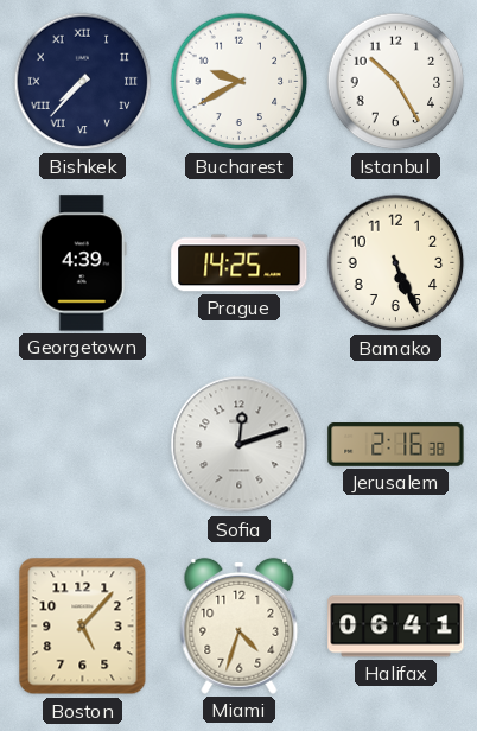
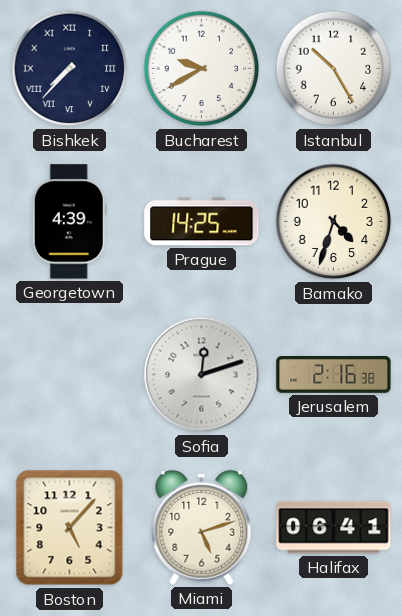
Bamako: 5:26 -> 4:33
Miami: 4:33 -> 5:12
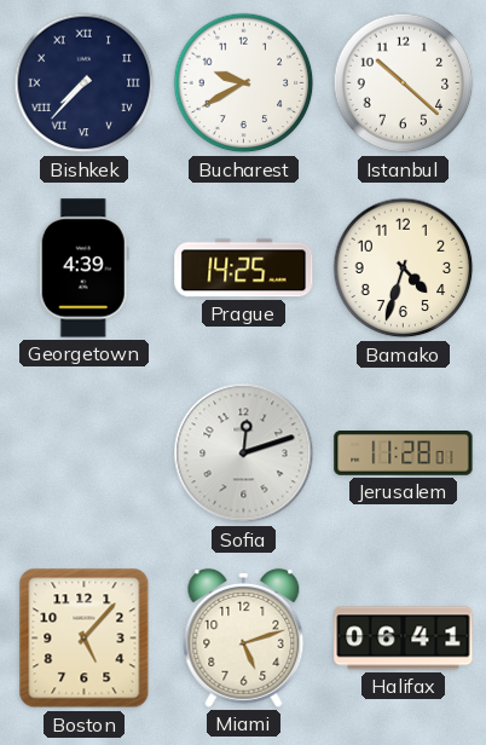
Istanbul: 10:25 -> 10:22
Jerusalem: 2:16 -> 11:28
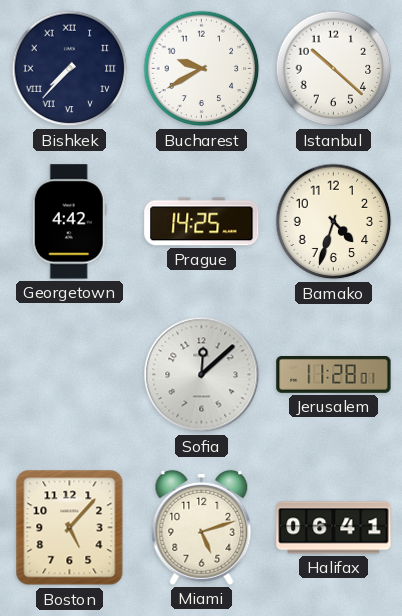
Georgetown: 4:39 -> 4:42
Sofia: 12:12 -> 12:08
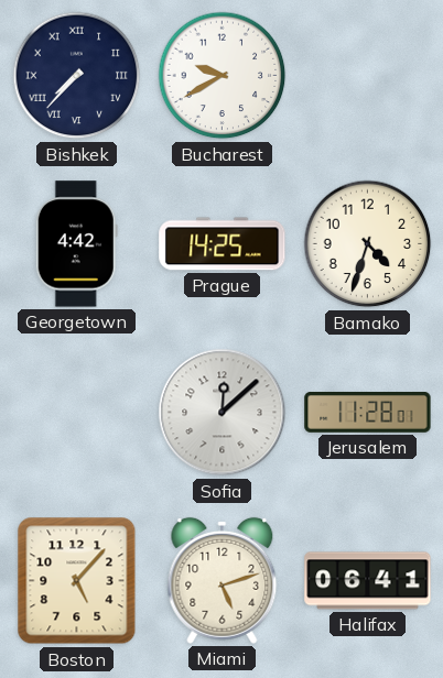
Istanbul: 10:22 -> none
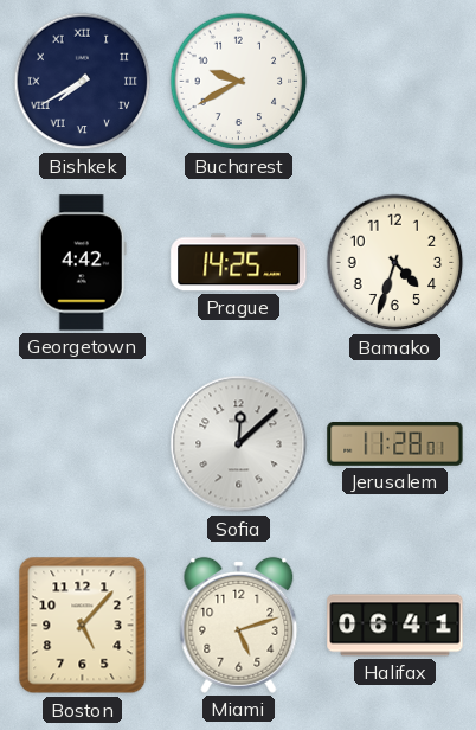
Bishkek: 7:37 -> 7:40
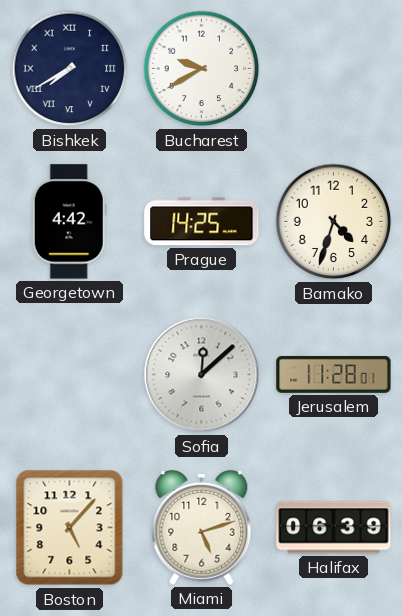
Halifax: 06:41 -> 06:39
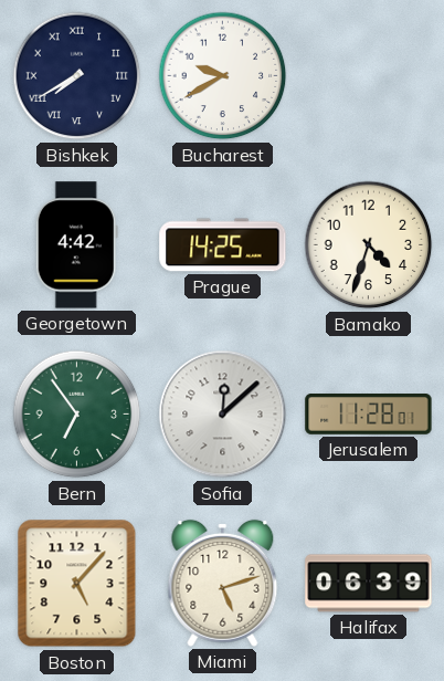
Bern: none -> 6:54
